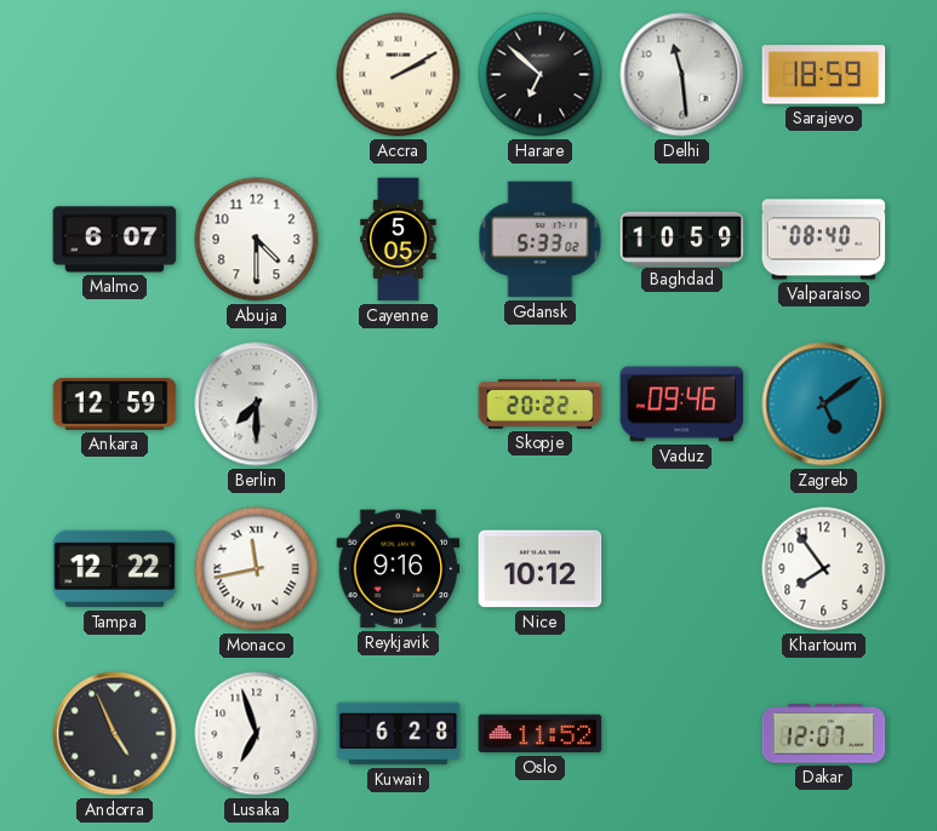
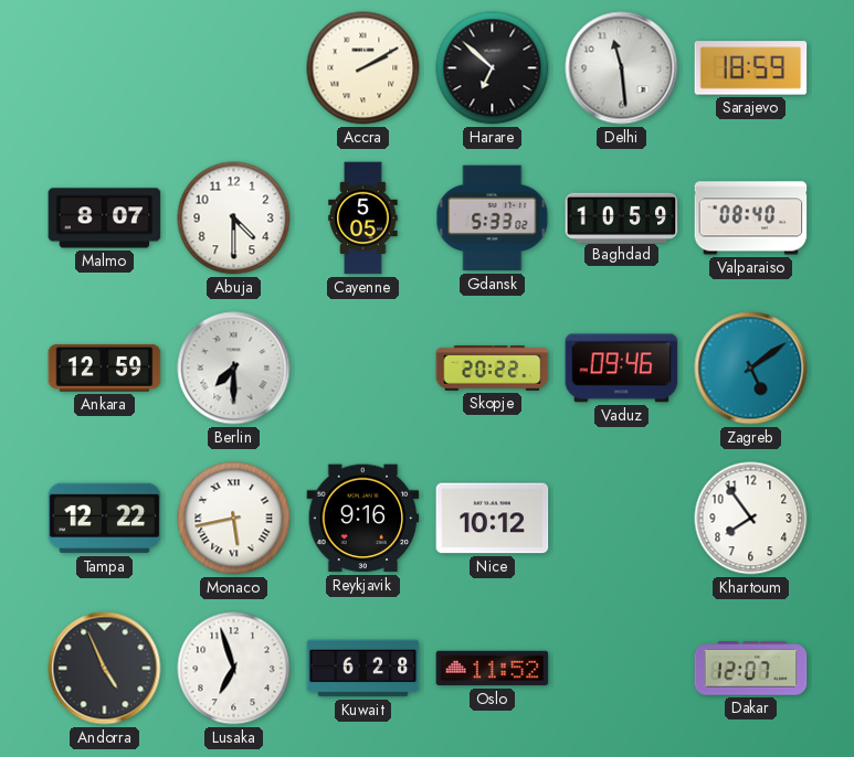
Malmo: 6:07 -> 8:07
Monaco: 11:43 -> 5:43
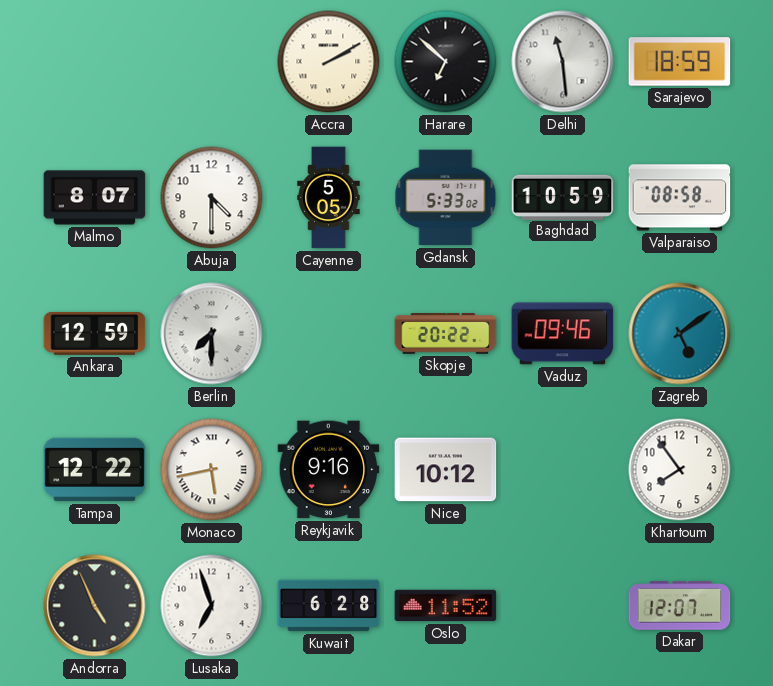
Valparaiso: 08:40 -> 08:58
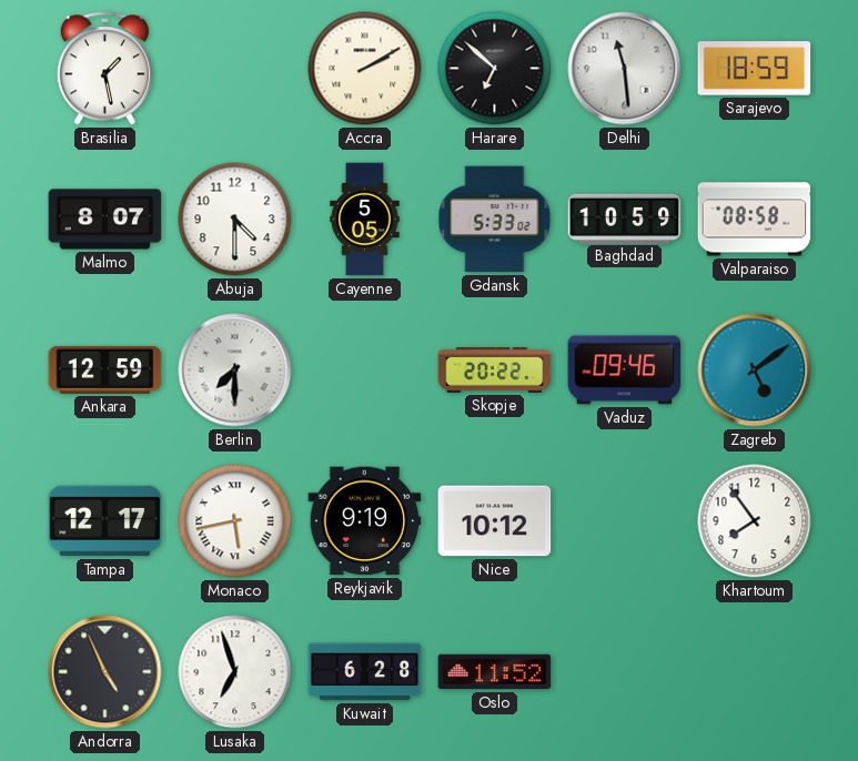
Brasilia: none -> 1:28
Tampa: 12:22 -> 12:17
Reykjavik: 9:16 -> 9:19
Dakar: 12:07 -> none
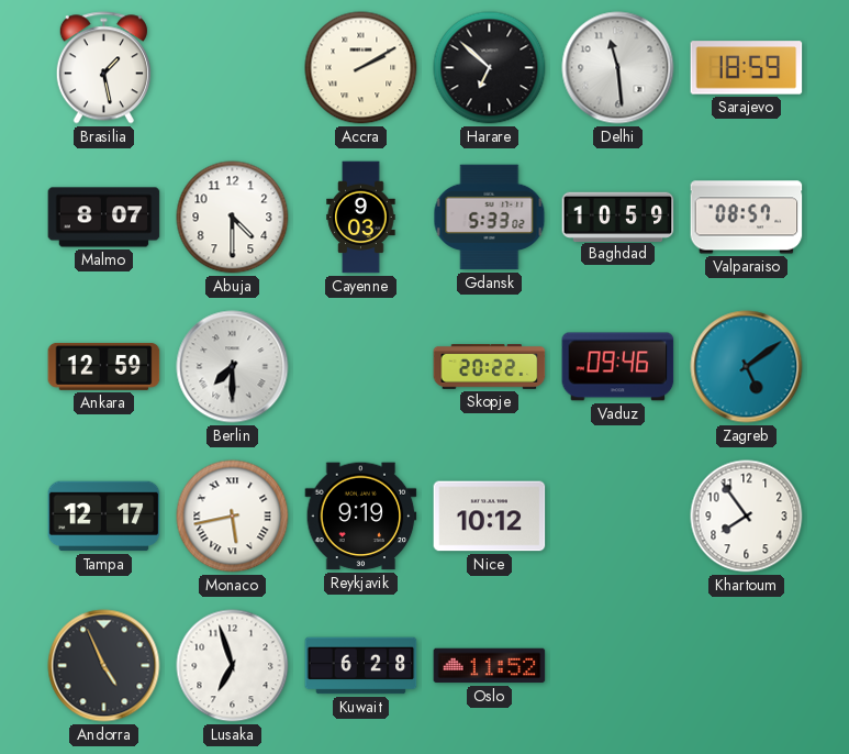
Cayenne: 5:05 -> 9:03
Valparaiso: 08:58 -> 08:57
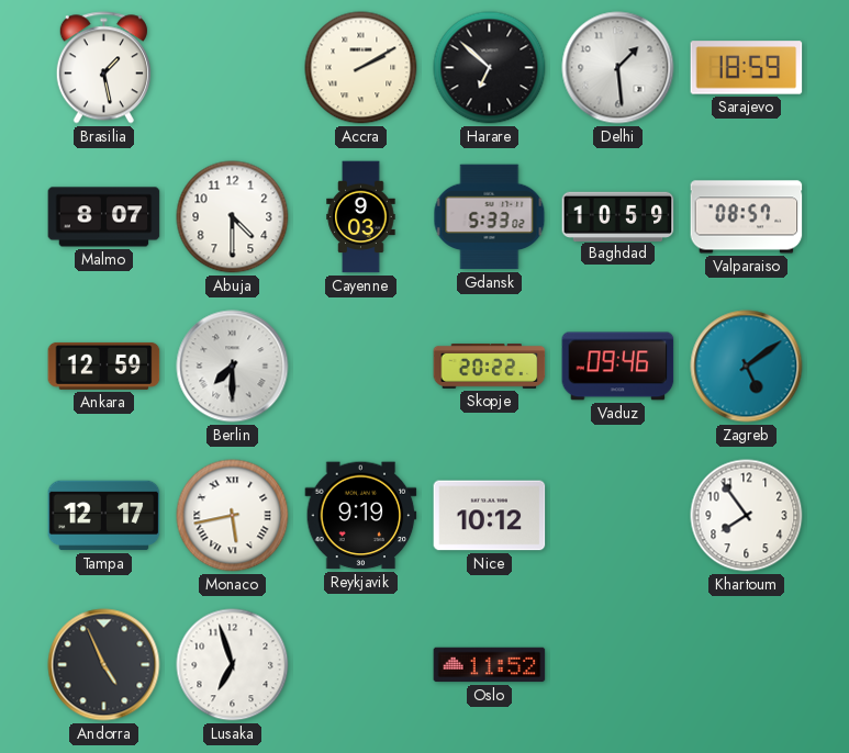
Delhi: 11:29 -> 1:29
Kuwait: 6:28 -> none
